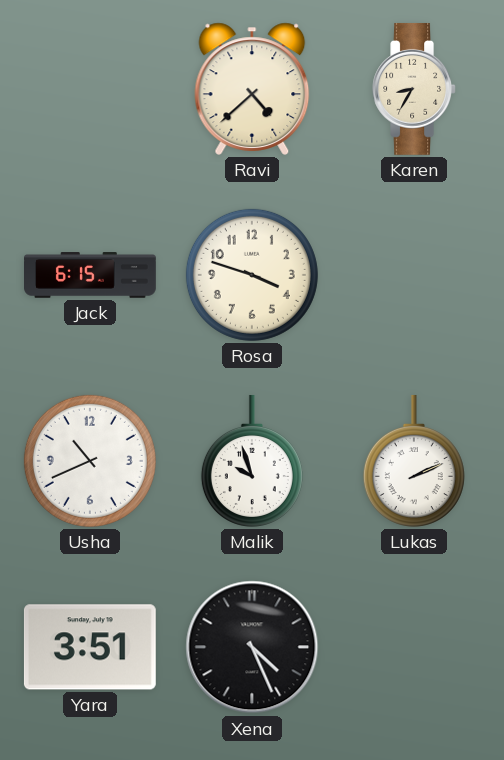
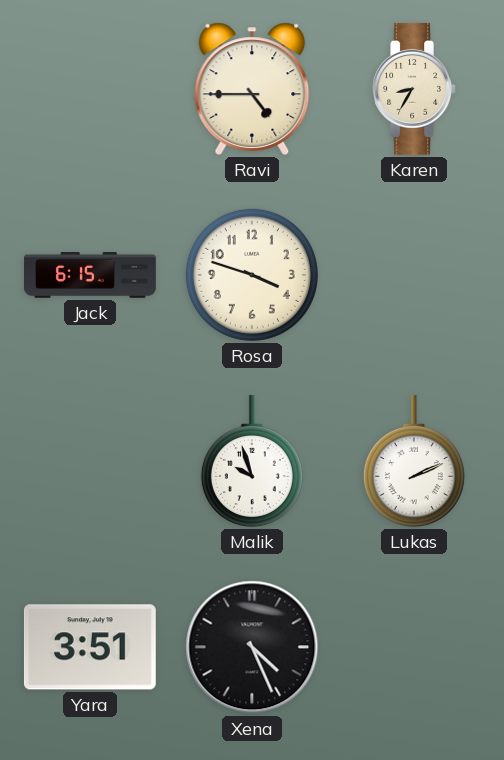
Ravi: 4:38 -> 4:45
Usha: 10:41 -> none
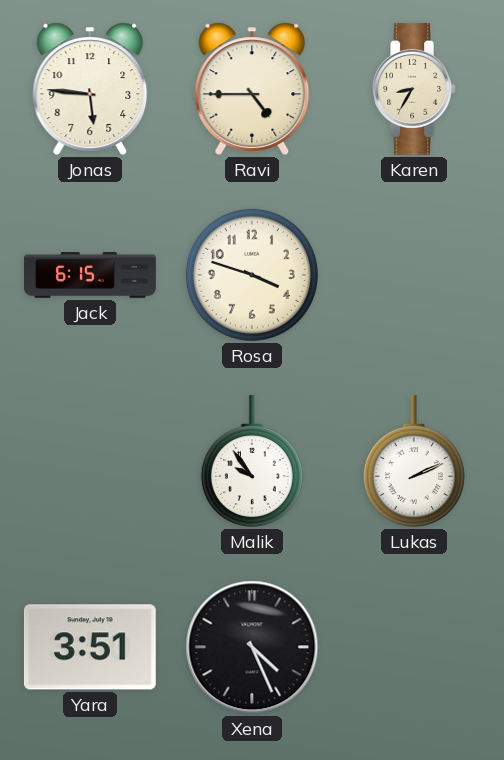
Jonas: none -> 5:46
Malik: 9:57 -> 9:54
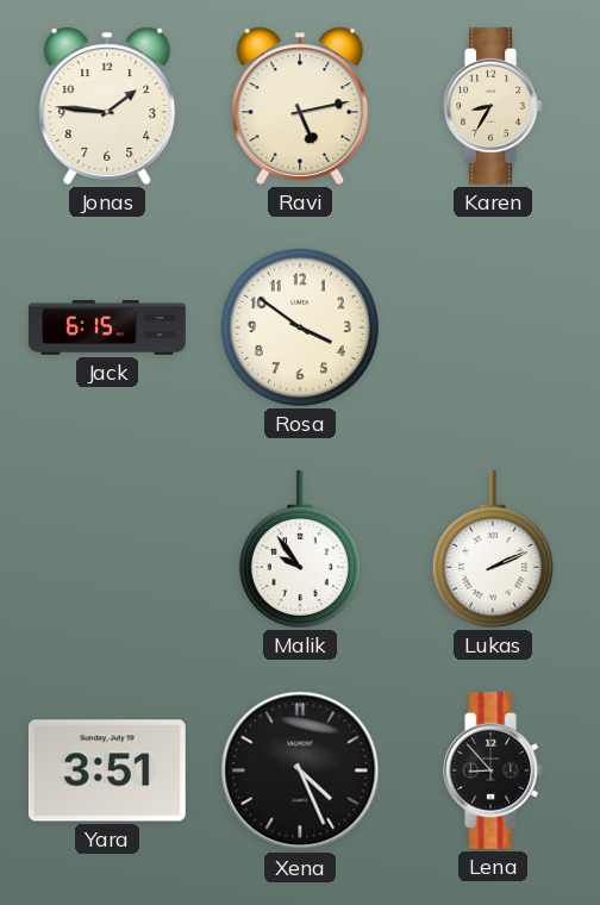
Jonas: 5:46 -> 1:46
Ravi: 4:45 -> 5:13
Rosa: 3:48 -> 3:51
Lena: none -> 8:53
